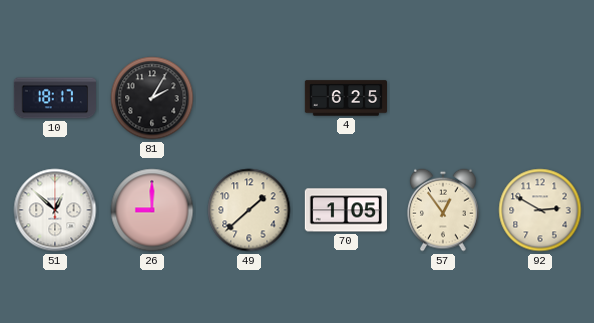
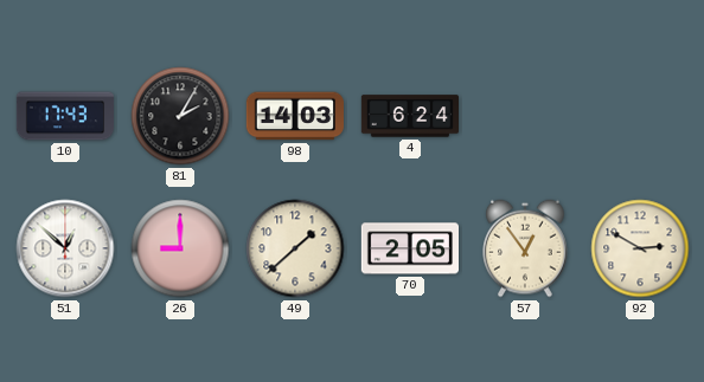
10: 18:17 -> 17:43
98: none -> 14:03
4: 6:25 -> 6:24
70: 1:05 -> 2:05
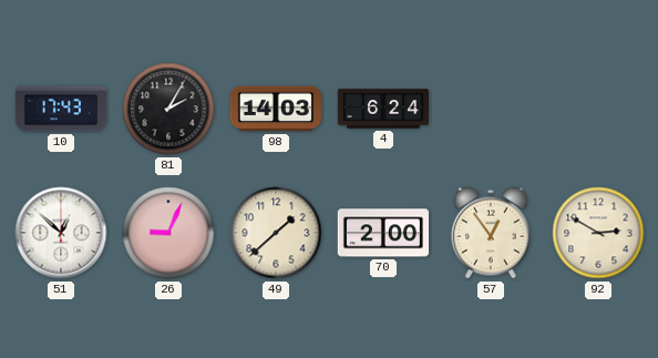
26: 9:00 -> 9:04
70: 2:05 -> 2:00
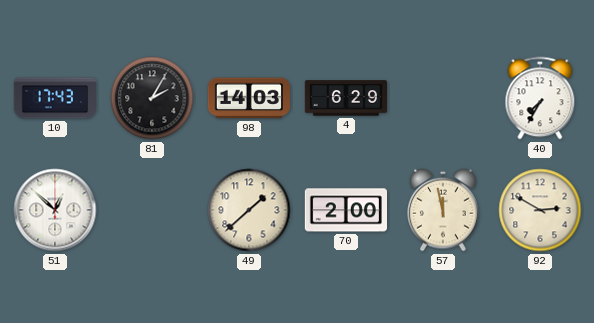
4: 6:24 -> 6:29
40: none -> 7:35
26: 9:04 -> none
57: 12:54 -> 11:58
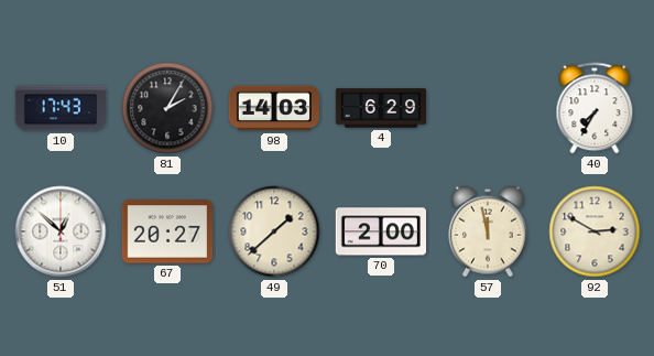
67: none -> 20:27
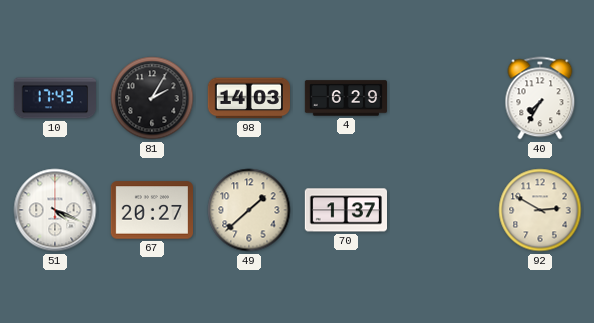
51: 12:52 -> 4:19
70: 2:00 -> 1:37
57: 11:58 -> none
